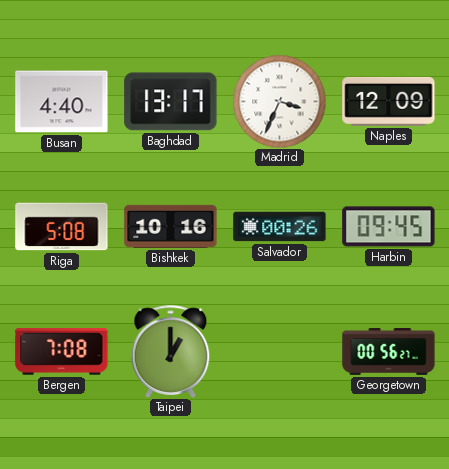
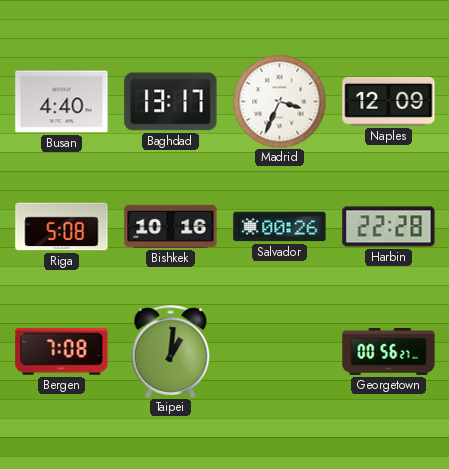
Harbin: 09:45 -> 22:28
Taipei: 1:00 -> 1:01
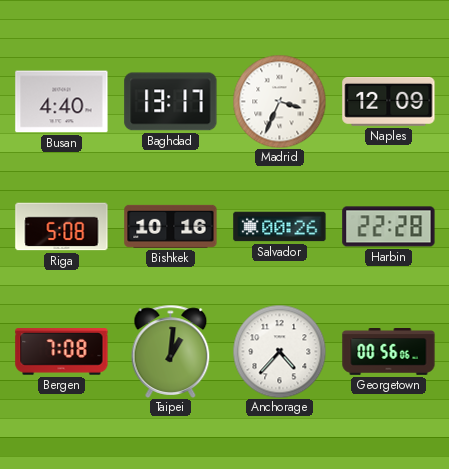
Anchorage: none -> 4:37
Georgetown: 00:56:27 -> 00:56:06
